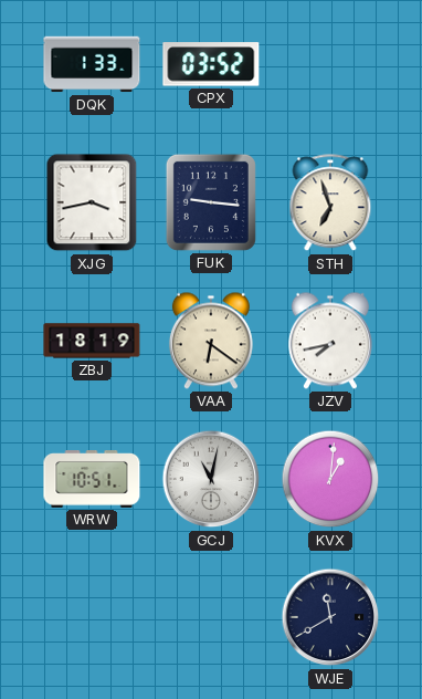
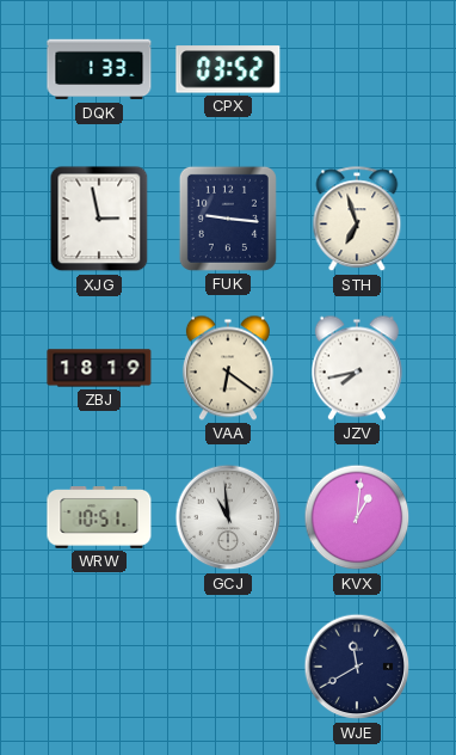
XJG: 3:43 -> 2:58
GCJ: 11:02 -> 10:59
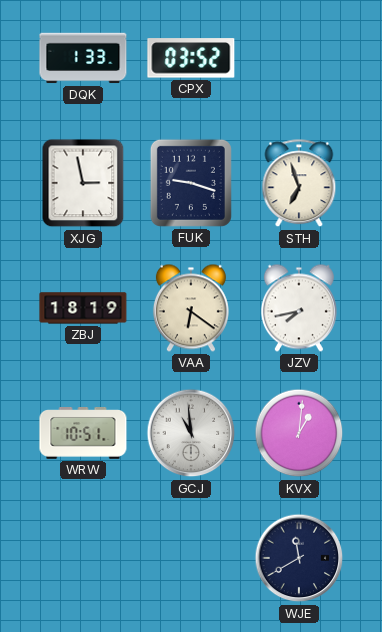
FUK: 9:16 -> 9:18
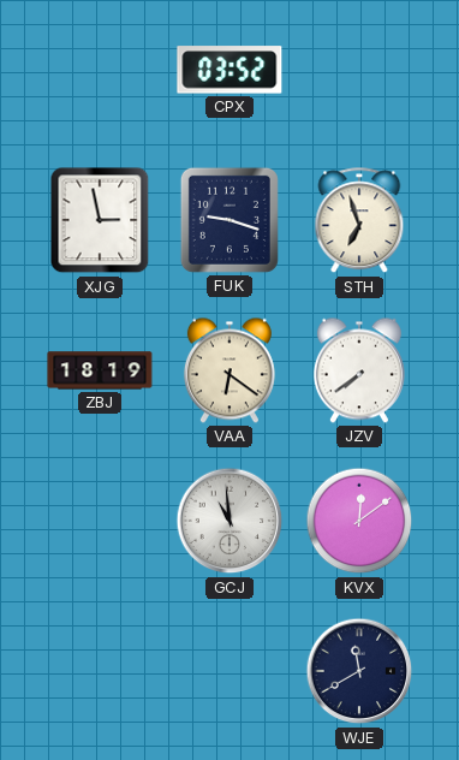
DQK: 1:33 -> none
JZV: 7:43 -> 7:39
WRW: 10:51 -> none
KVX: 1:01 -> 12:09
